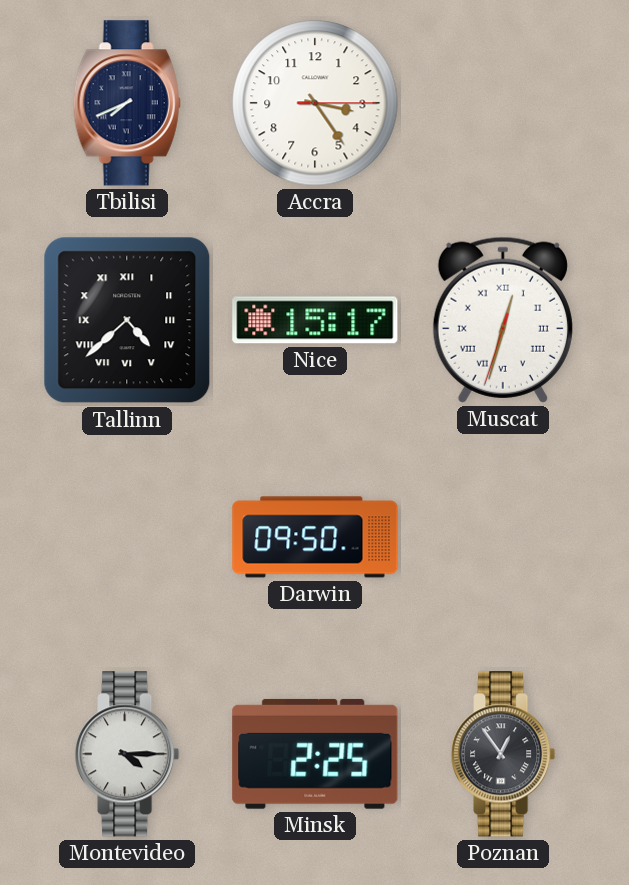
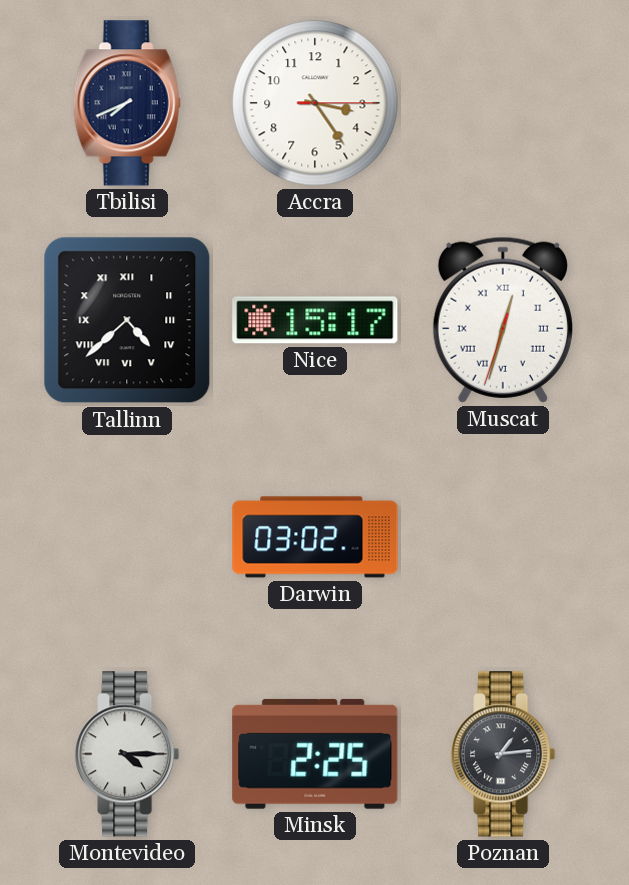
Darwin: 09:50 -> 03:02
Poznan: 12:54 -> 1:14
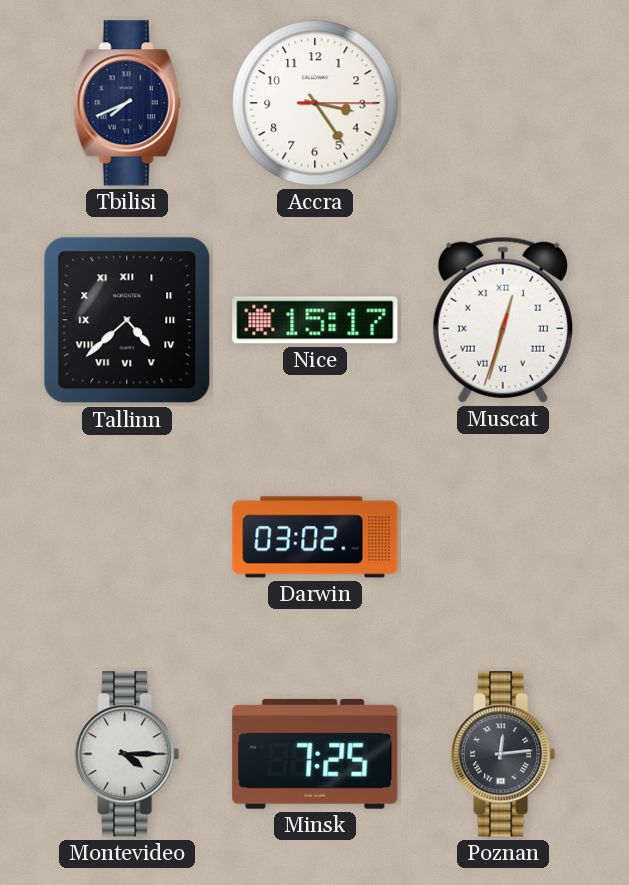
Minsk: 2:25 -> 7:25
Poznan: 1:14 -> 12:14
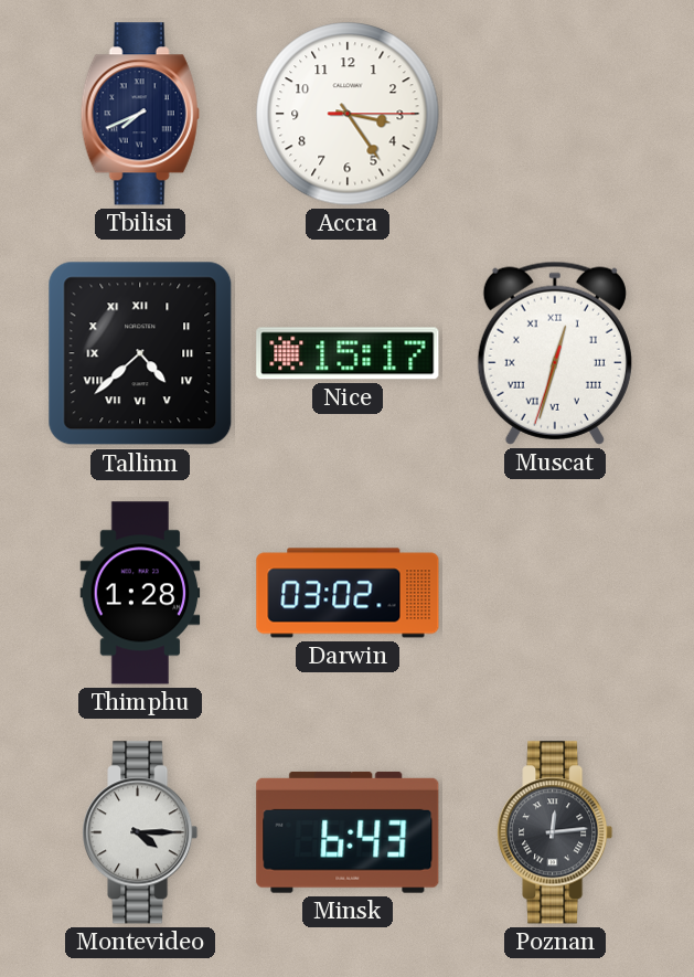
Thimphu: none -> 1:28
Minsk: 7:25 -> 6:43
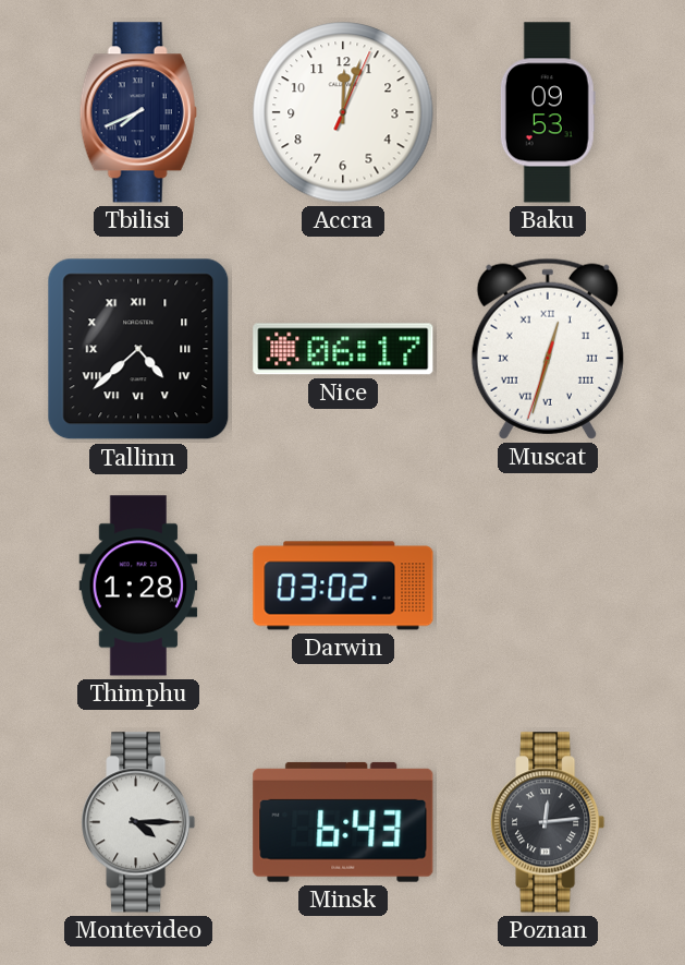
Accra: 3:24 -> 12:03
Baku: none -> 09:53
Nice: 15:17 -> 06:17
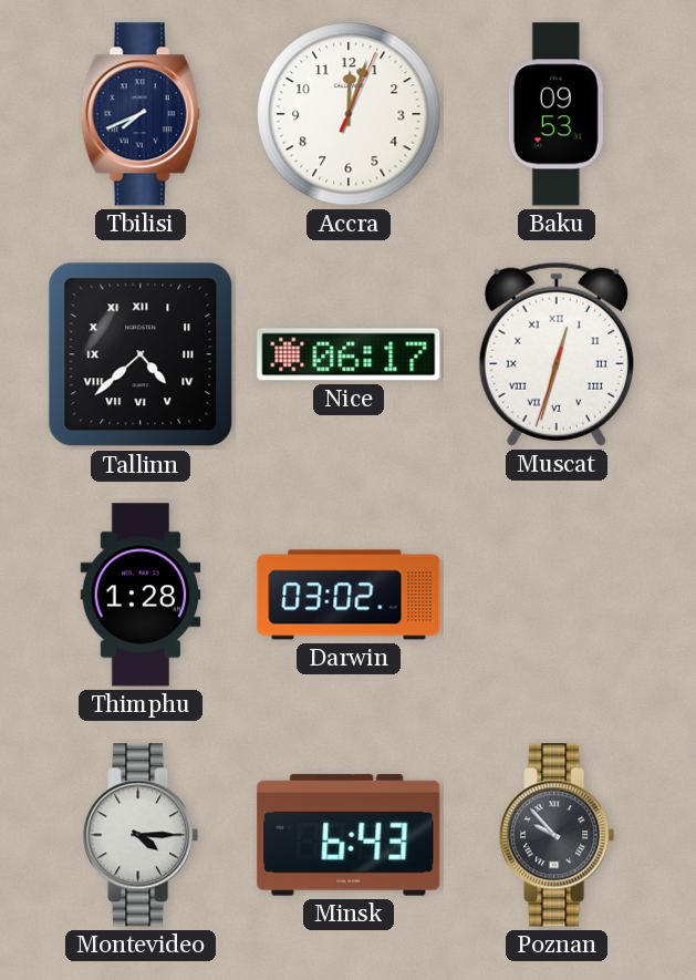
Poznan: 12:14 -> 9:53
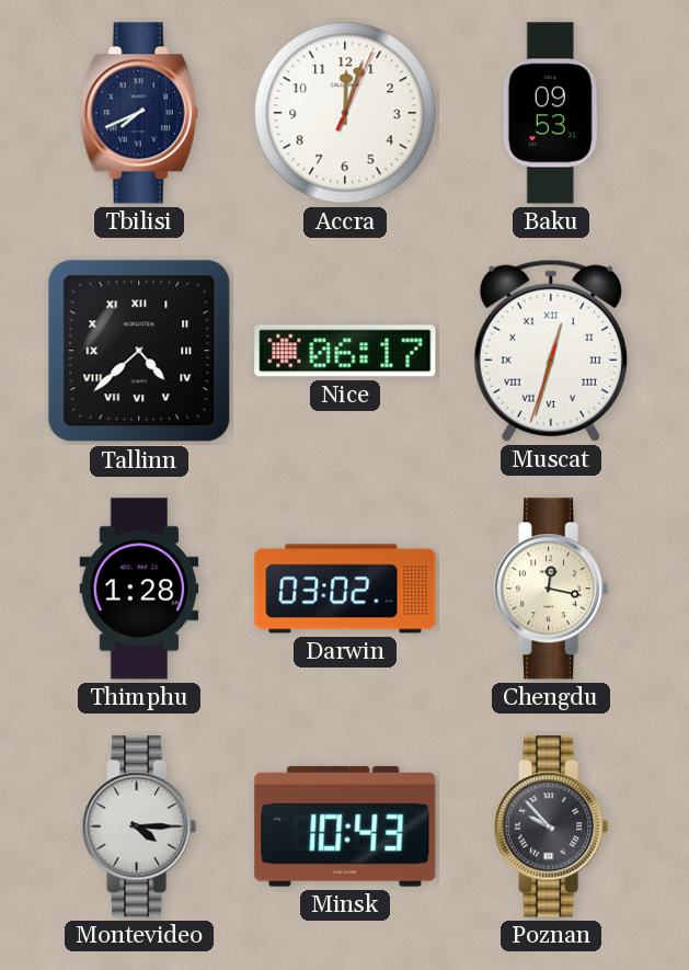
Chengdu: none -> 12:17
Minsk: 6:43 -> 10:43
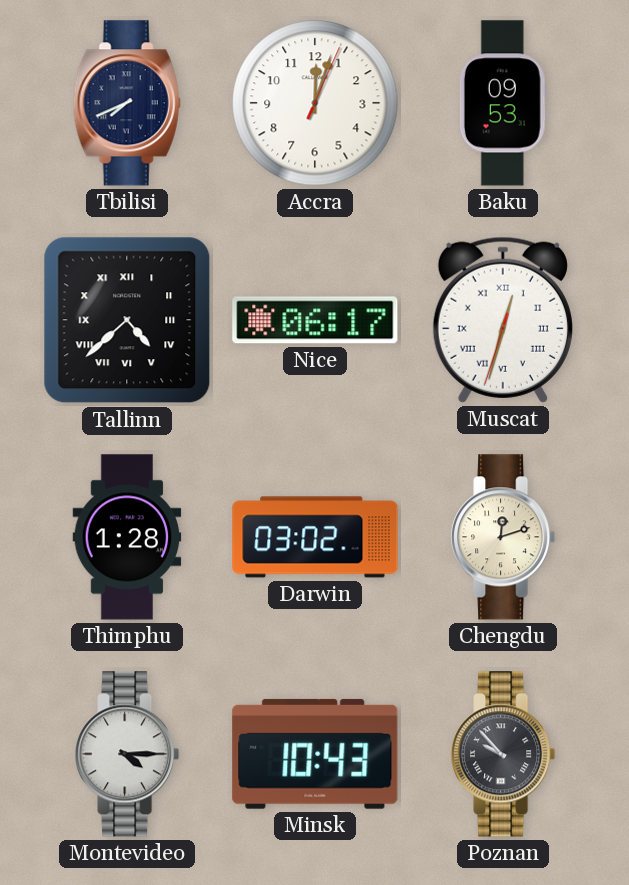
Chengdu: 12:17 -> 12:12
